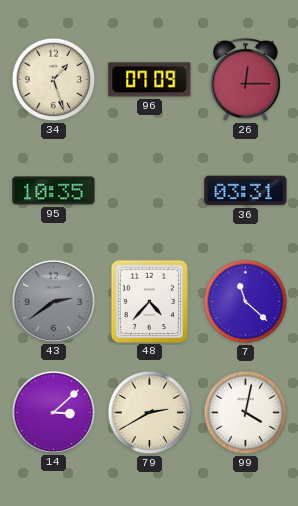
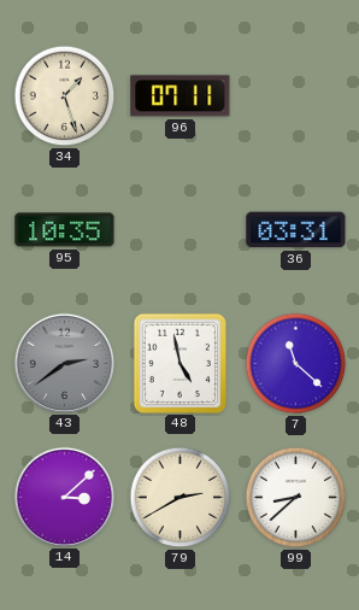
96: 07:09 -> 07:11
26: 12:15 -> none
48: 4:37 -> 4:58
99: 4:02 -> 8:38
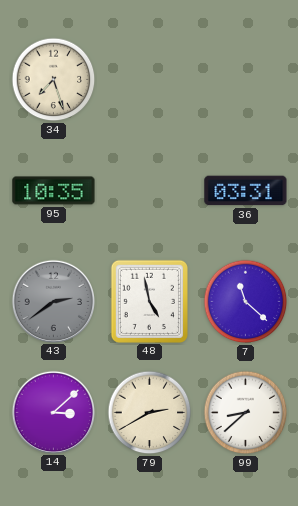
34: 1:27 -> 7:27
96: 07:11 -> none
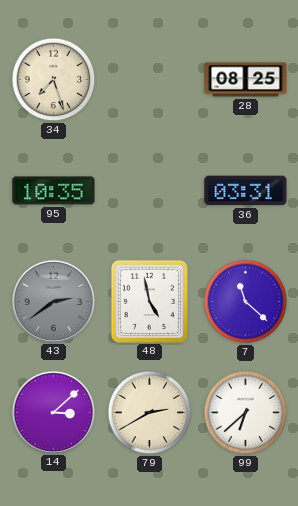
28: none -> 08:25
99: 8:38 -> 6:38
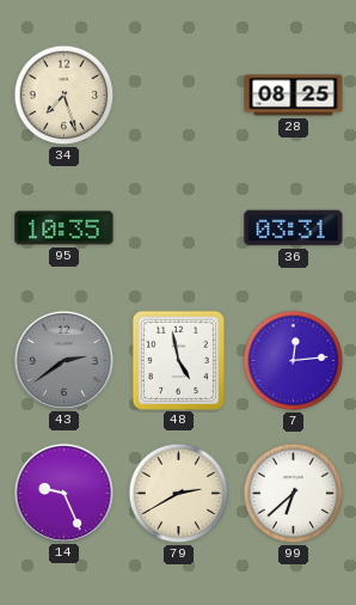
7: 11:22 -> 12:14
14: 3:08 -> 9:26
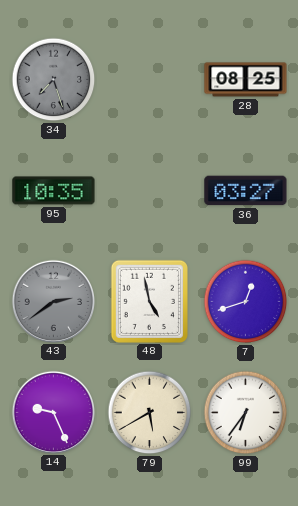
34 dial: cream -> grey
36: 03:31 -> 03:27
7: 12:14 -> 12:42
79: 2:40 -> 5:40
99: 6:38 -> 6:36
